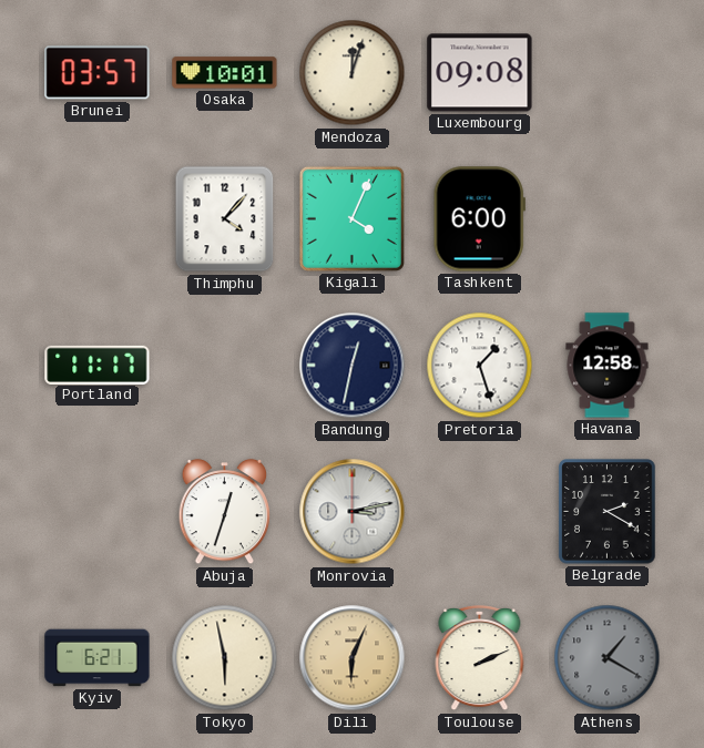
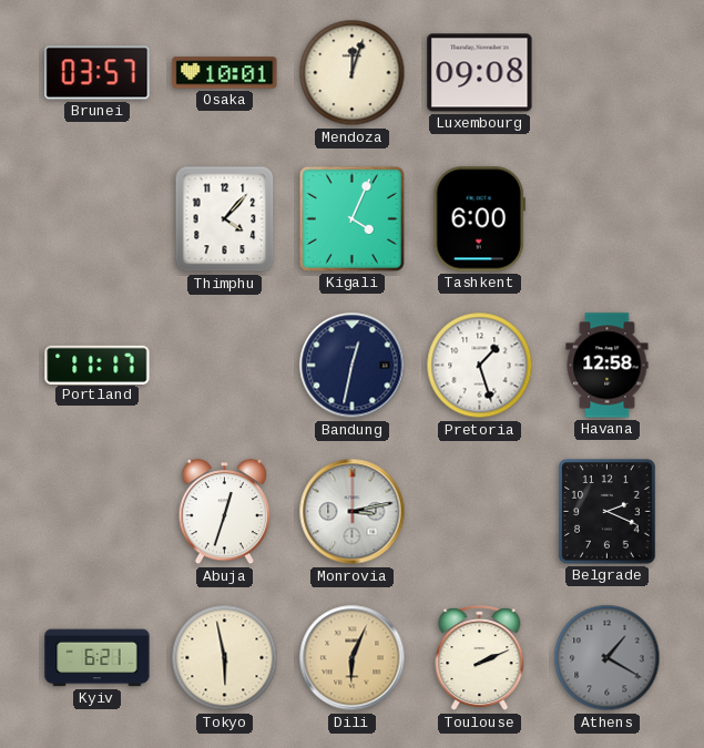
Belgrade: 2:20 -> 2:19
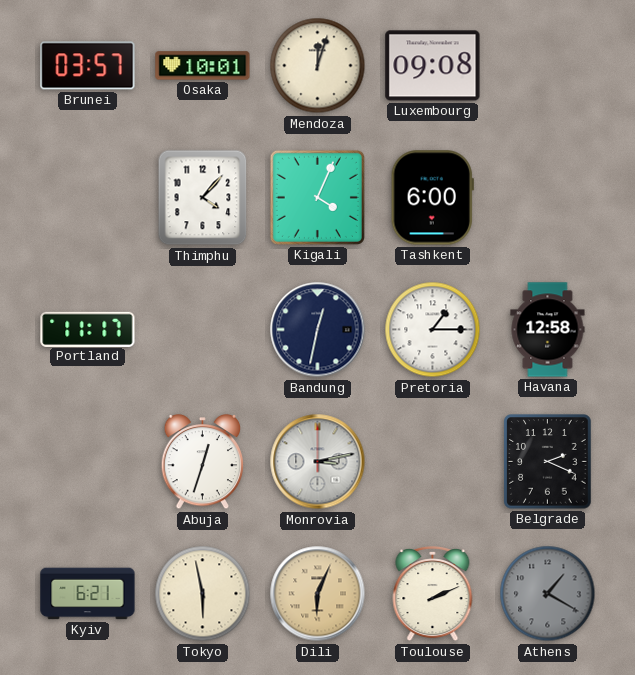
Pretoria: 1:27 -> 1:15
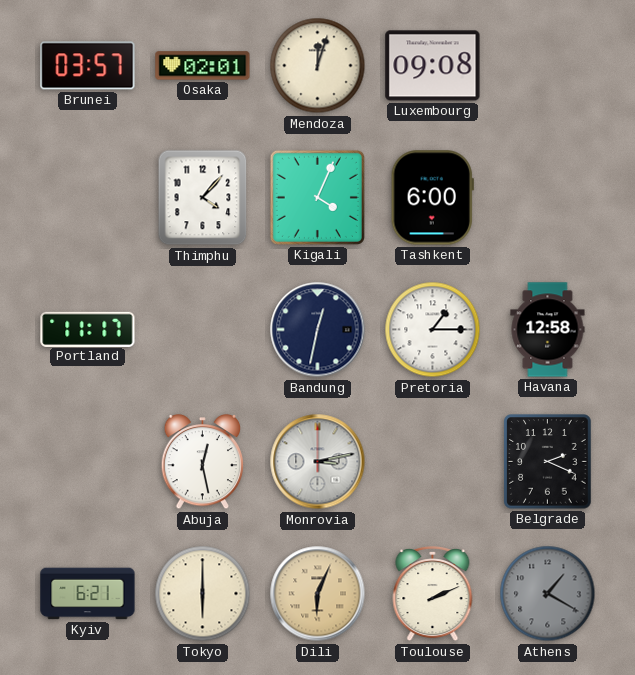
Osaka: 10:01 -> 02:01
Abuja: 12:33 -> 12:28
Tokyo: 5:58 -> 6:00
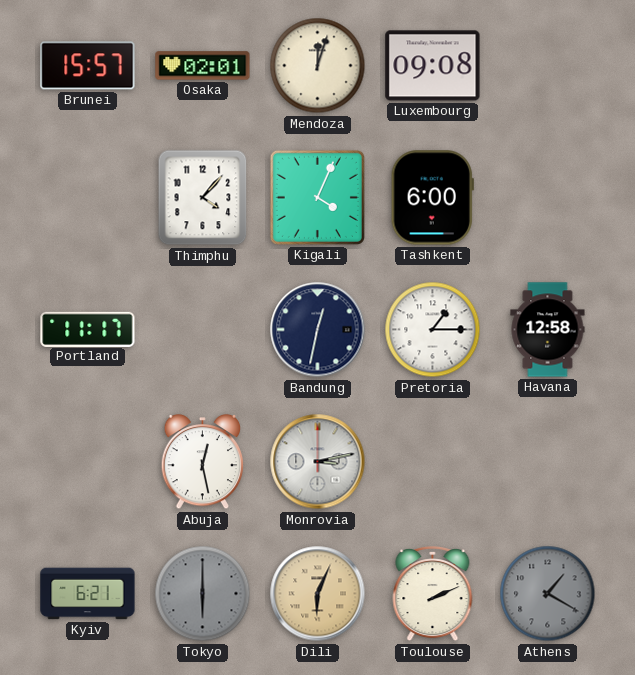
Brunei: 03:57 -> 15:57
Belgrade: 2:19 -> none
Tokyo dial: cream -> grey
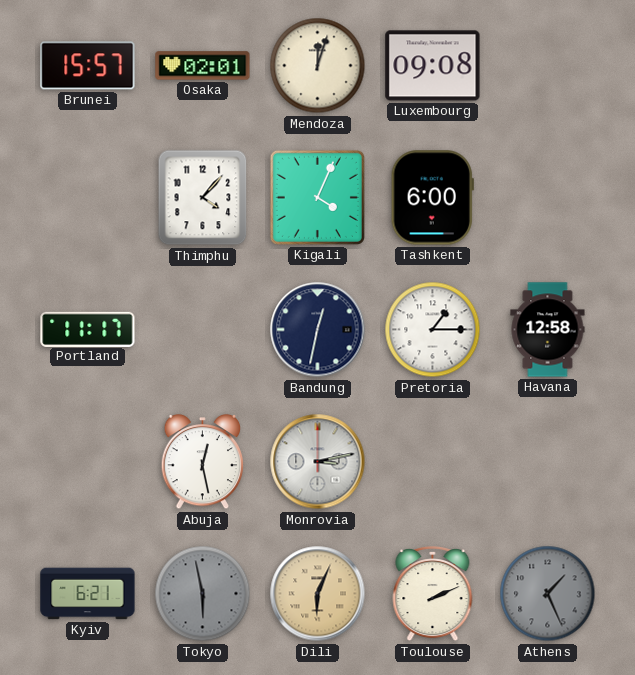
Tokyo: 6:00 -> 5:58
Athens: 1:20 -> 1:26
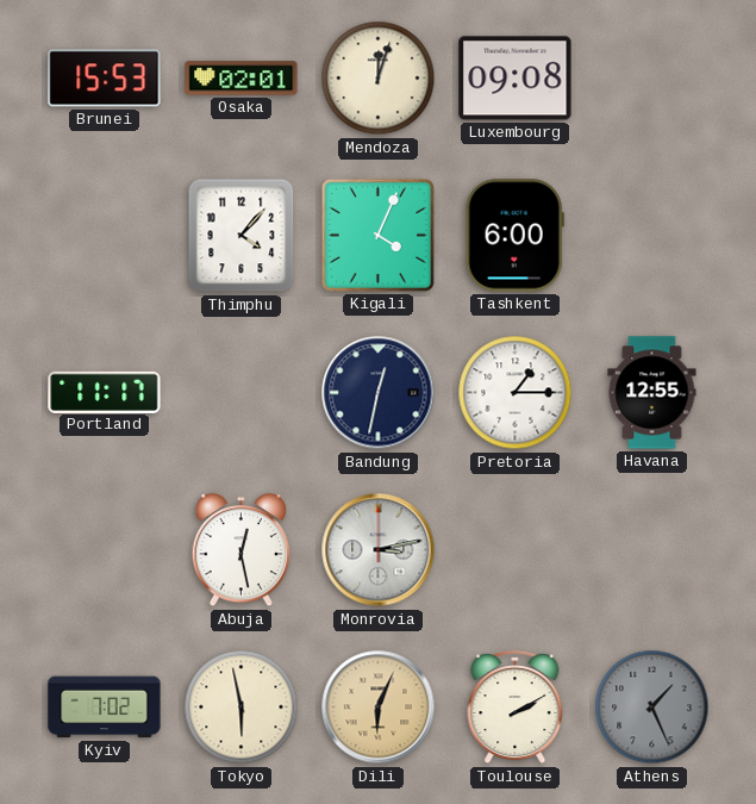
Brunei: 15:57 -> 15:53
Havana: 12:58 -> 12:55
Kyiv: 6:21 -> 7:02
Tokyo dial: grey -> cream
Toulouse: 2:11 -> 2:10
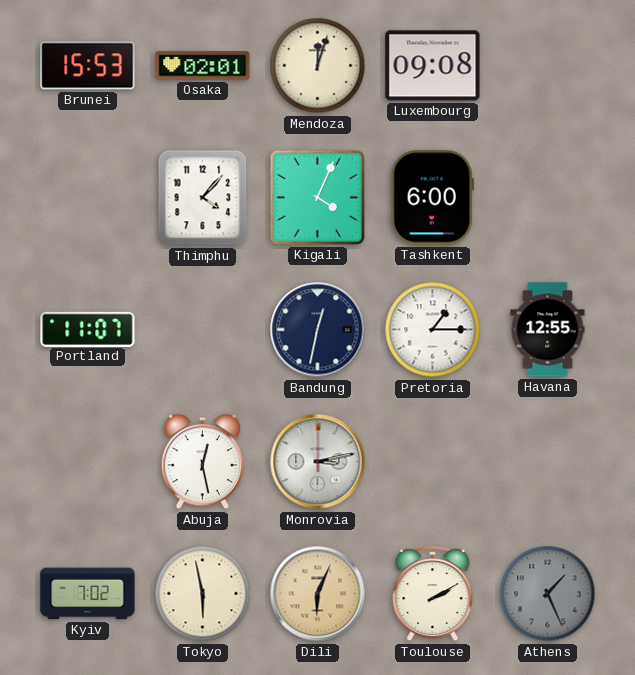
Portland: 11:17 -> 11:07
